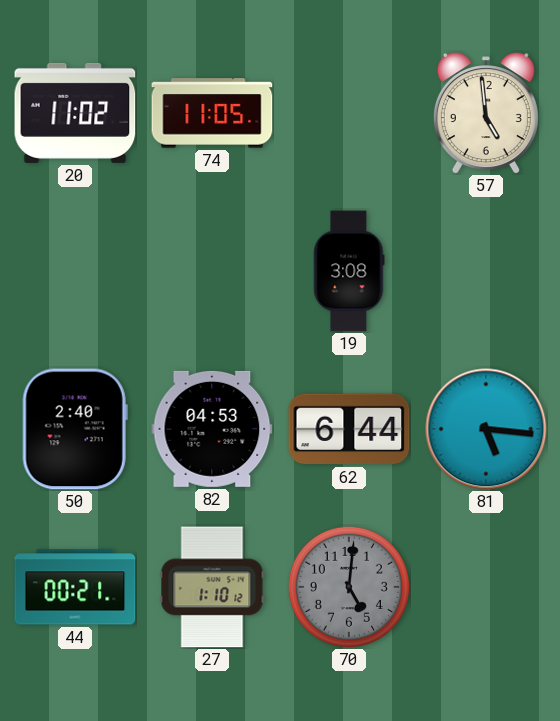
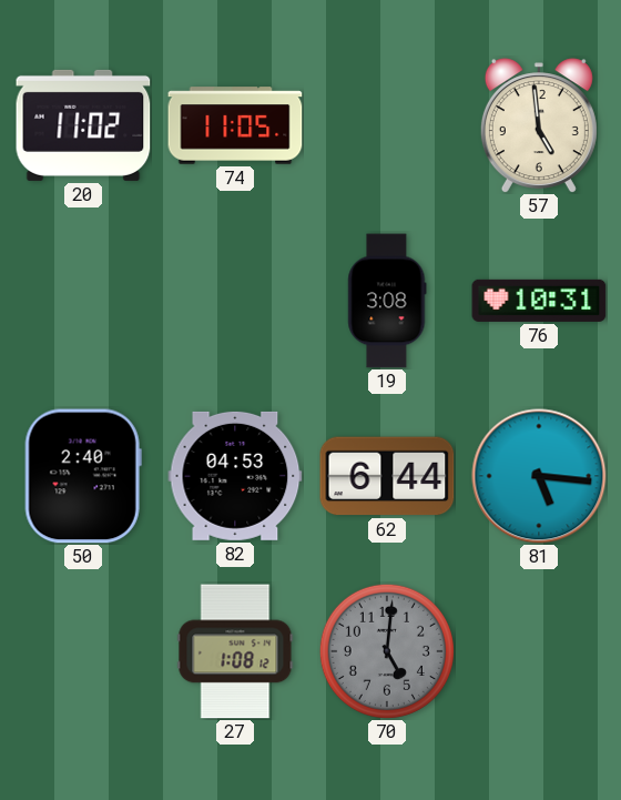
76: none -> 10:31
44: 00:21 -> none
27: 1:10 -> 1:08
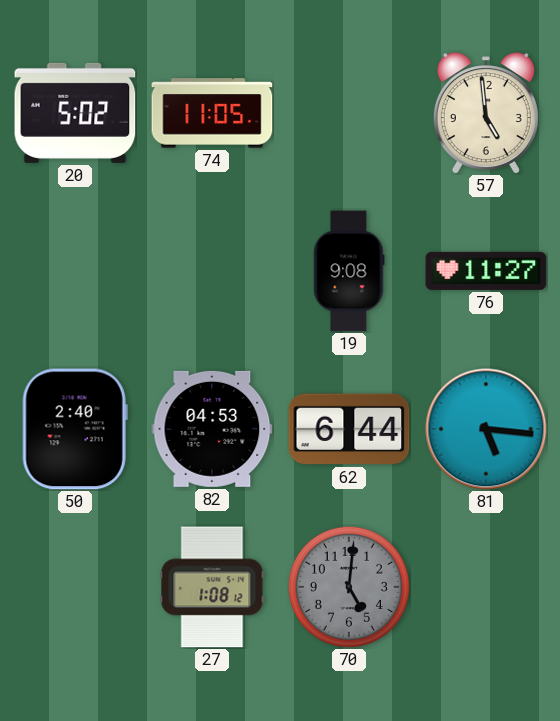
20: 11:02 -> 5:02
19: 3:08 -> 9:08
76: 10:31 -> 11:27
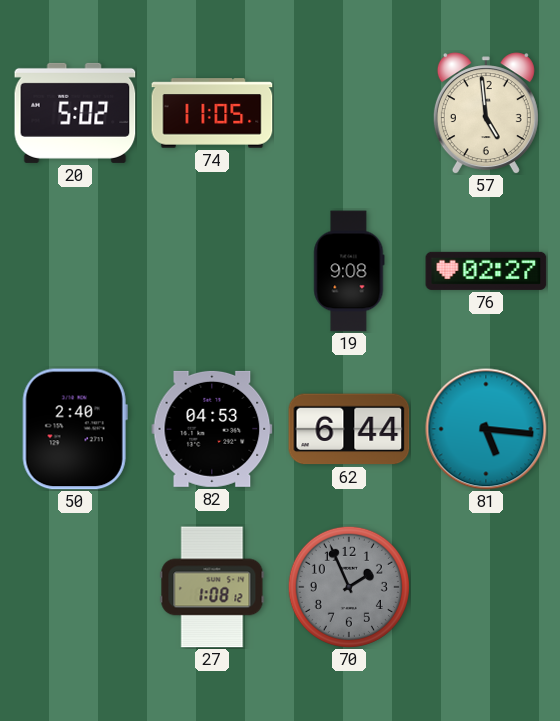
76: 11:27 -> 02:27
70: 5:01 -> 1:56
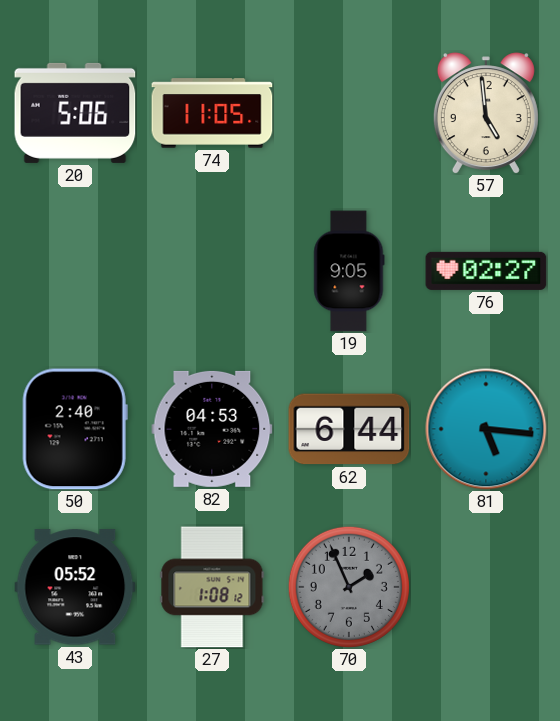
20: 5:02 -> 5:06
19: 9:08 -> 9:05
43: none -> 05:52
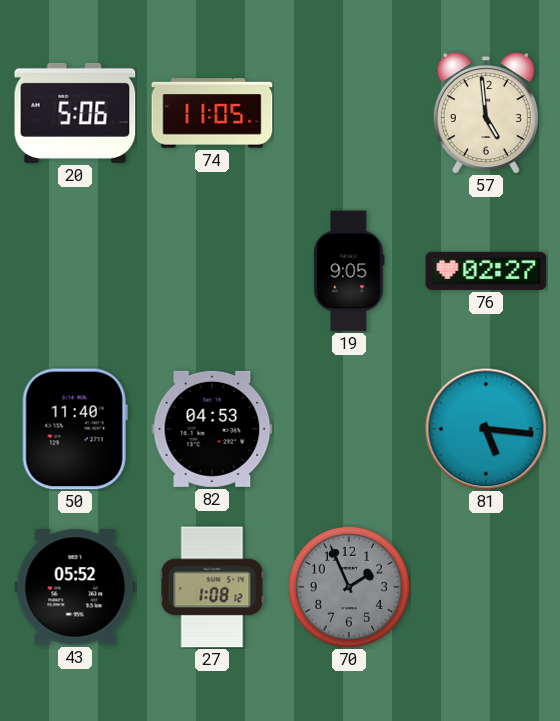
50: 2:40 -> 11:40
62: 6:44 -> none
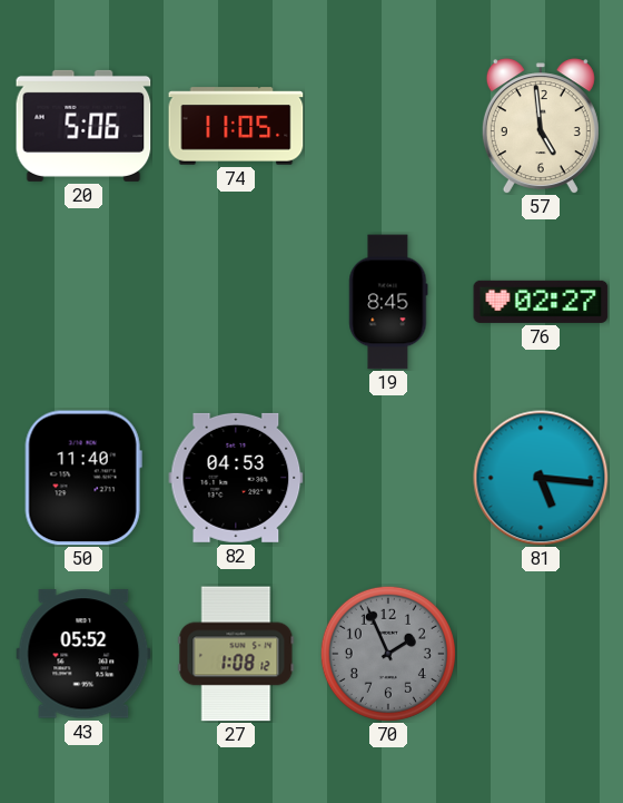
19: 9:05 -> 8:45
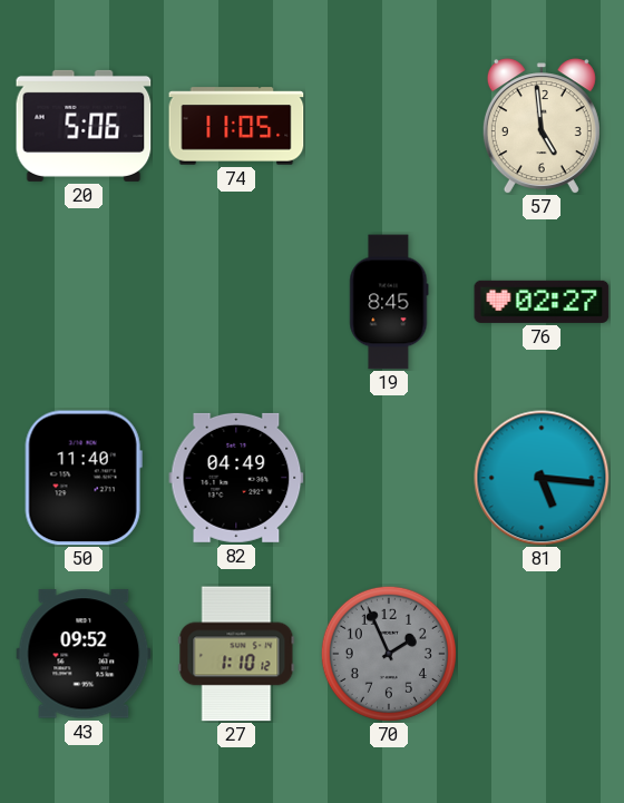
82: 04:53 -> 04:49
43: 05:52 -> 09:52
27: 1:08 -> 1:10
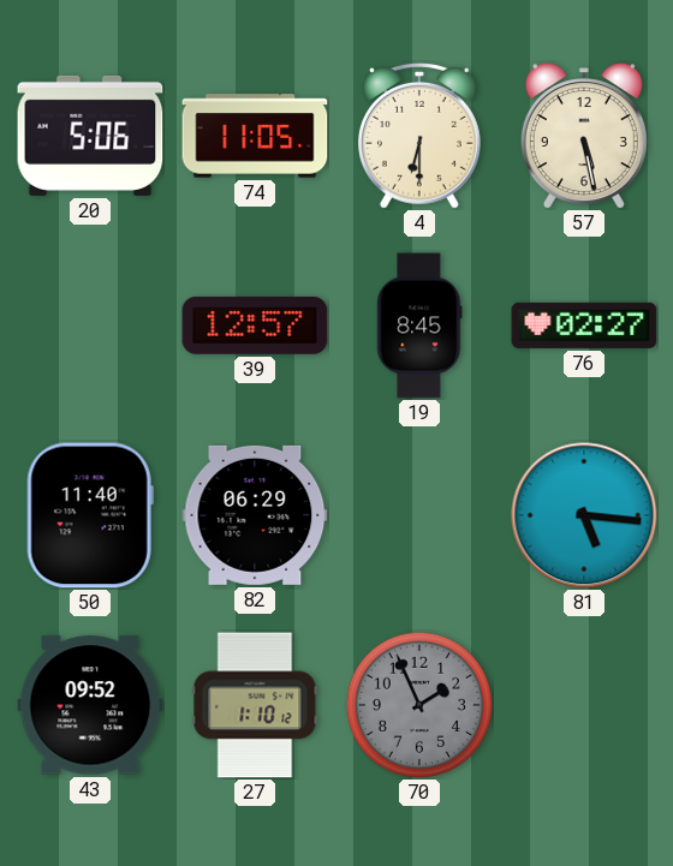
4: none -> 6:30
57: 4:59 -> 5:28
39: none -> 12:57
82: 04:49 -> 06:29
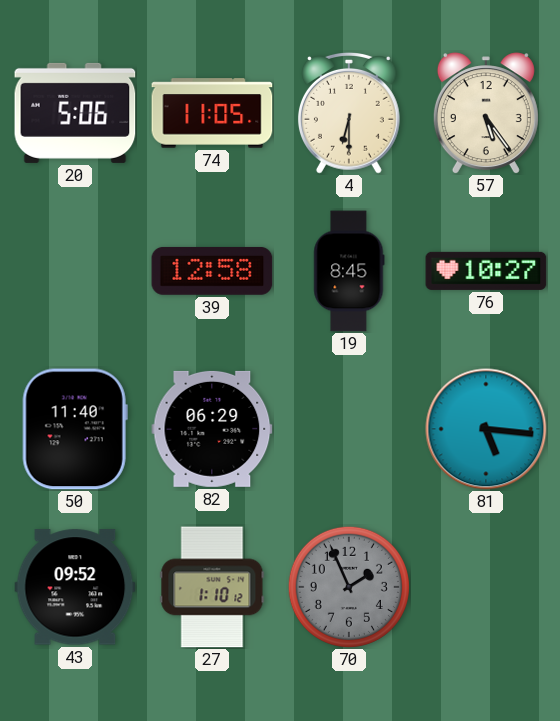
57: 5:28 -> 5:24
39: 12:57 -> 12:58
76: 02:27 -> 10:27
